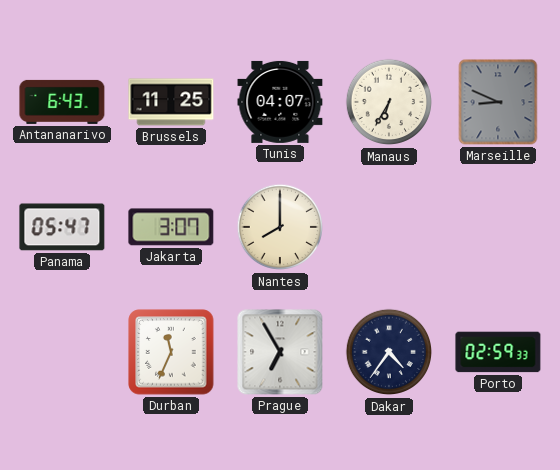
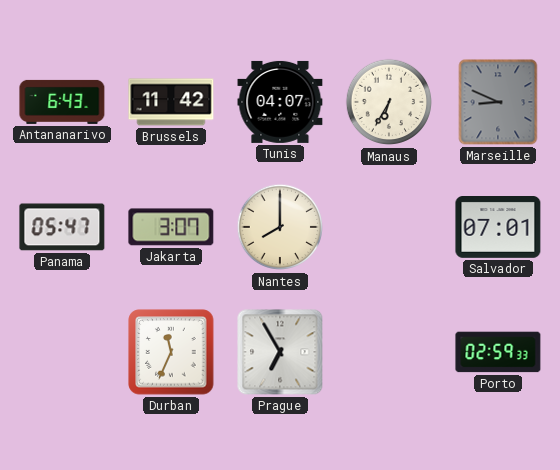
Brussels: 11:25 -> 11:42
Salvador: none -> 07:01
Dakar: 4:36 -> none
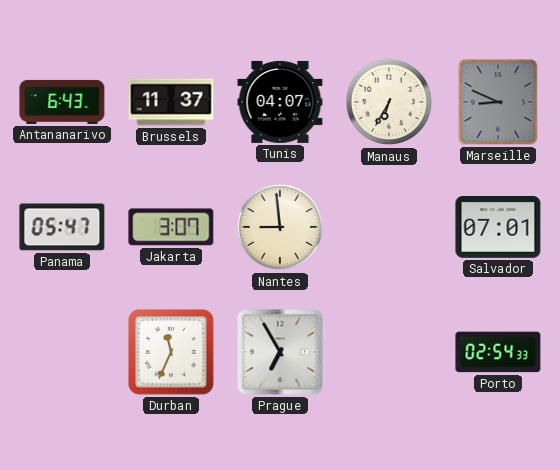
Brussels: 11:42 -> 11:37
Nantes: 8:00 -> 8:59
Porto: 02:59 -> 02:54
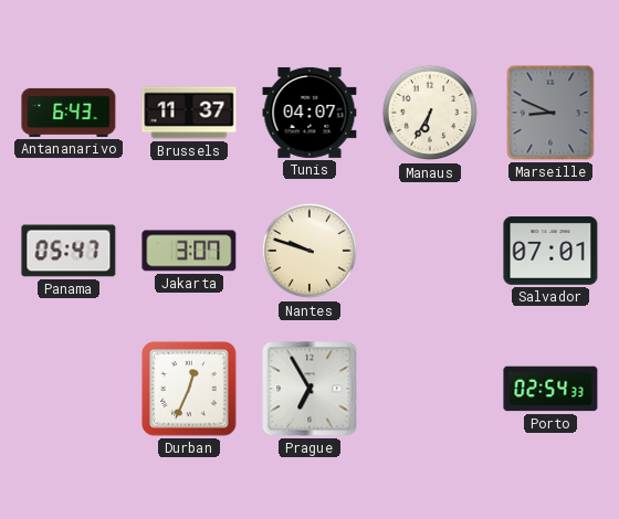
Nantes: 8:59 -> 9:48
Durban: 11:34 -> 12:34
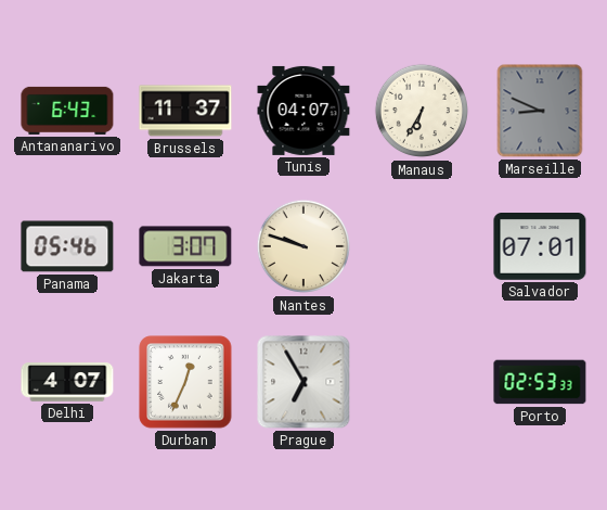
Panama: 05:47 -> 05:46
Delhi: none -> 4:07
Porto: 02:54 -> 02:53
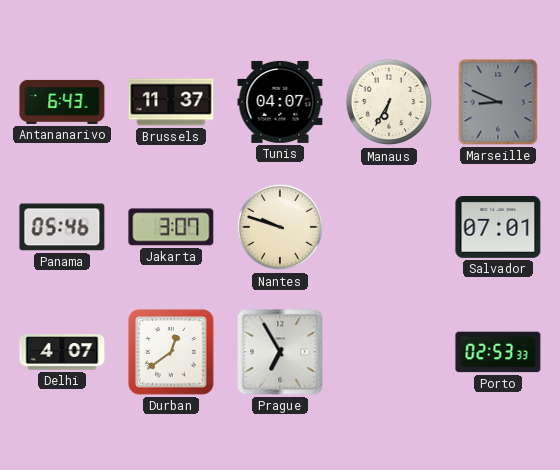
Durban: 12:34 -> 12:39
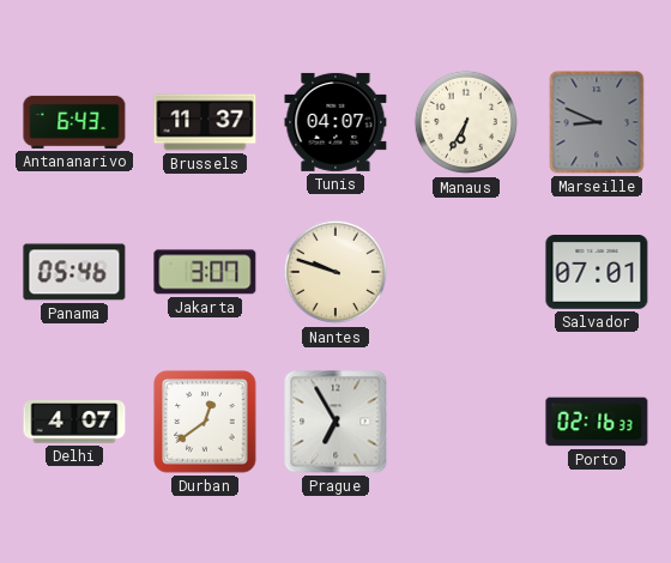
Porto: 02:53 -> 02:16
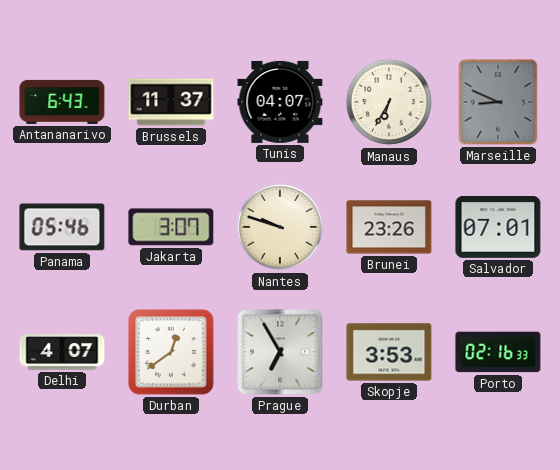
Brunei: none -> 23:26
Skopje: none -> 3:53
